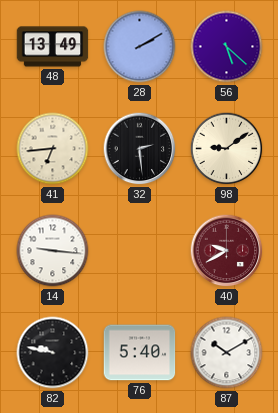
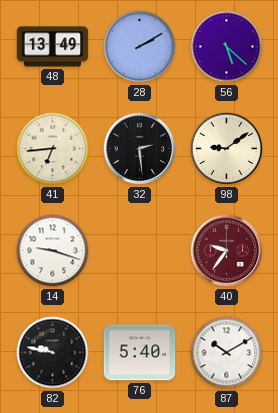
14: 9:16 -> 9:18
40: 9:40 -> 9:36
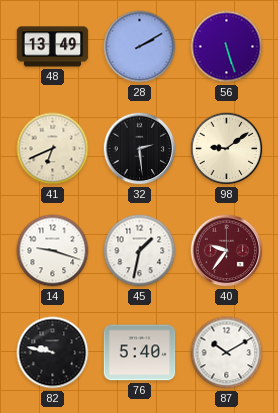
56: 5:22 -> 5:27
41: 6:44 -> 6:41
45: none -> 1:32
